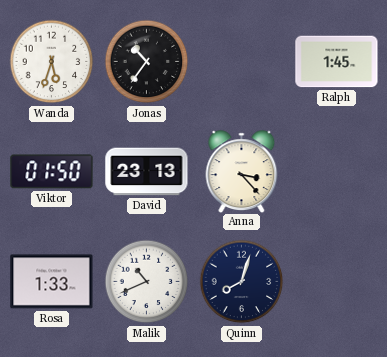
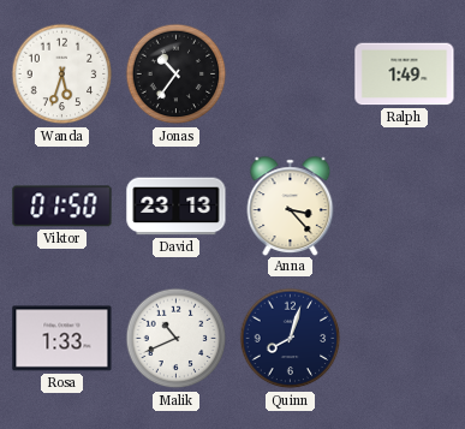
Ralph: 1:45 -> 1:49
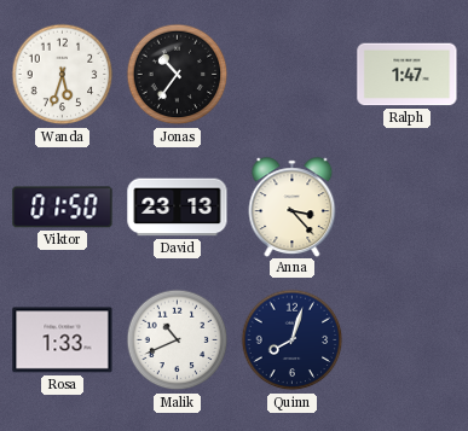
Ralph: 1:49 -> 1:47
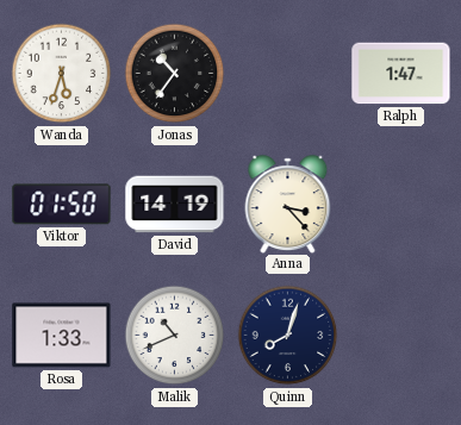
David: 23:13 -> 14:19
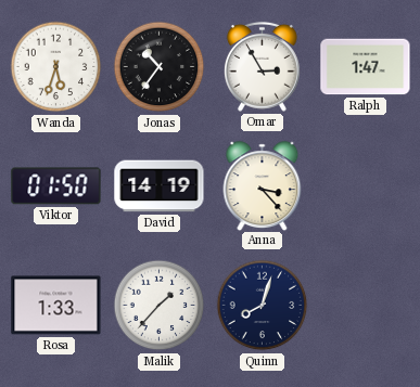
Omar: none -> 2:55
Malik: 10:41 -> 1:37
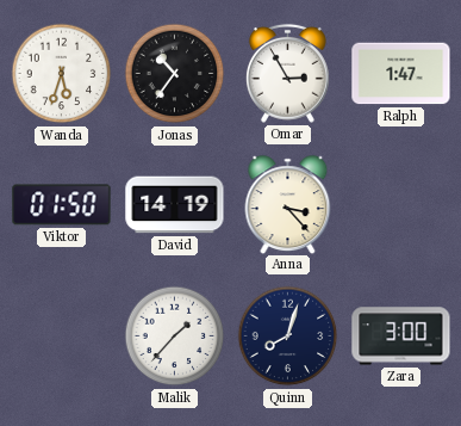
Rosa: 1:33 -> none
Zara: none -> 3:00
